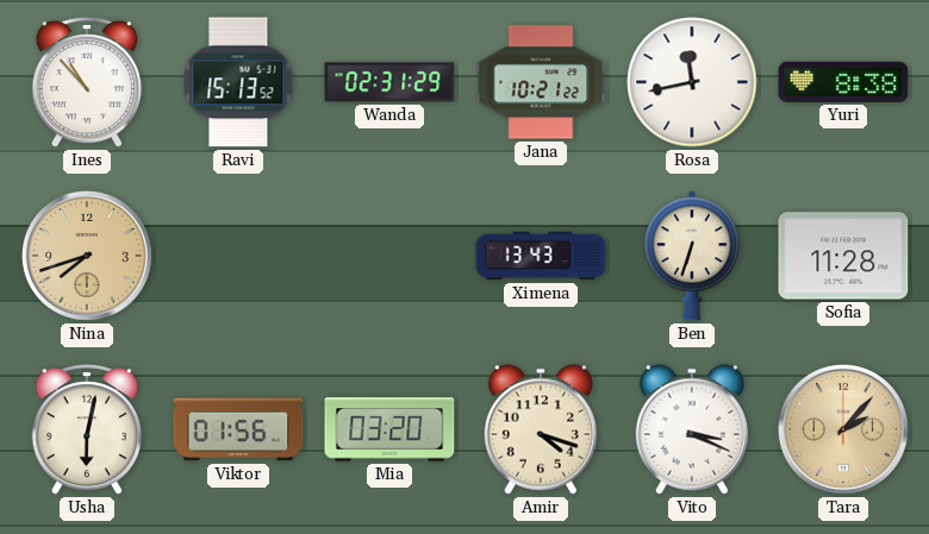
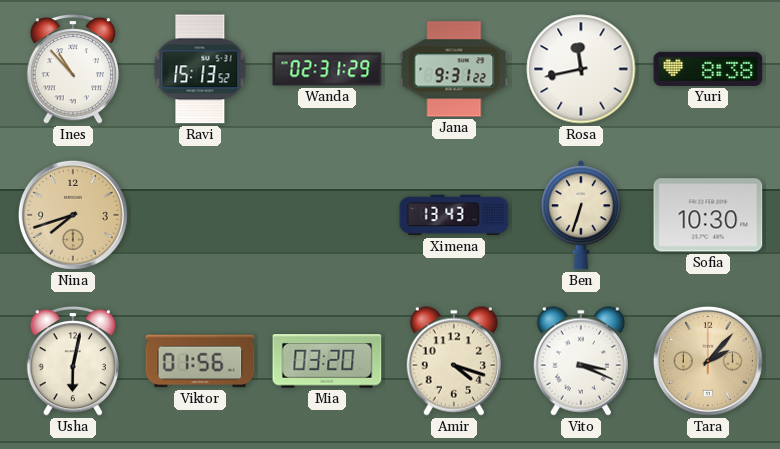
Jana: 10:21 -> 9:31
Sofia: 11:28 -> 10:30
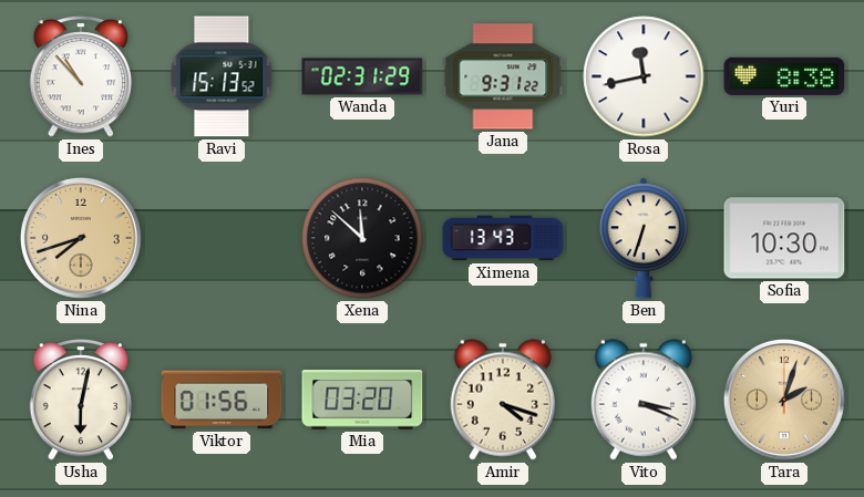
Xena: none -> 11:52
Tara: 2:07 -> 2:03
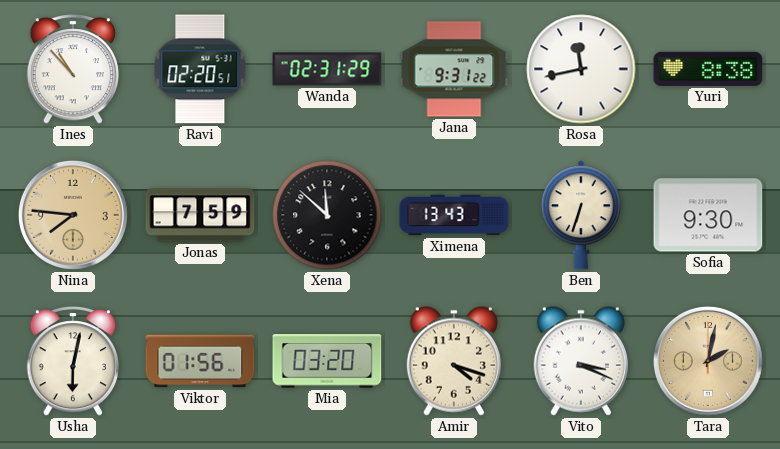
Ravi: 15:13 -> 02:20
Nina: 7:42 -> 7:46
Jonas: none -> 7:59
Sofia: 10:30 -> 9:30
Tara: 2:03 -> 2:02
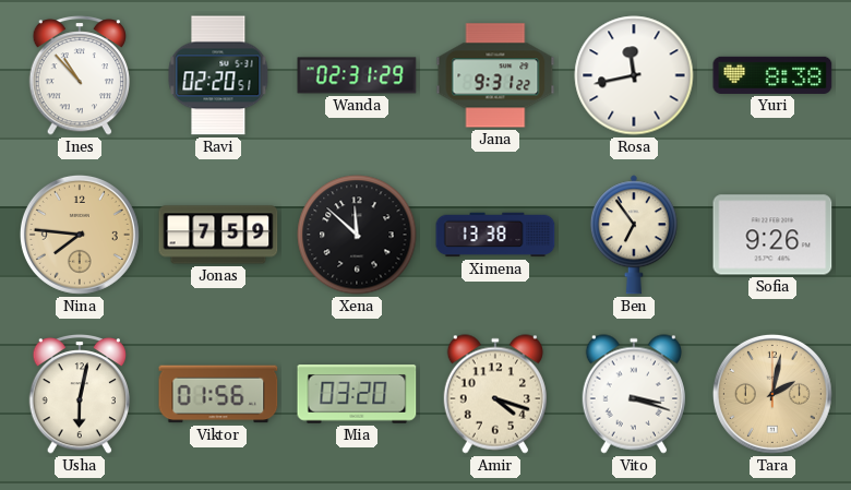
Ximena: 13:43 -> 13:38
Ben: 6:33 -> 6:54
Sofia: 9:30 -> 9:26
Vito: 3:19 -> 3:18
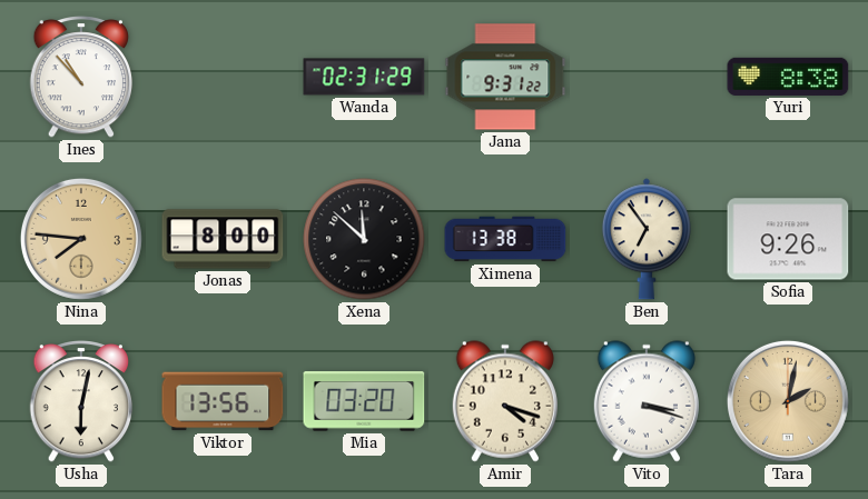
Ravi: 02:20 -> none
Rosa: 11:43 -> none
Jonas: 7:59 -> 8:00
Viktor: 01:56 -> 13:56
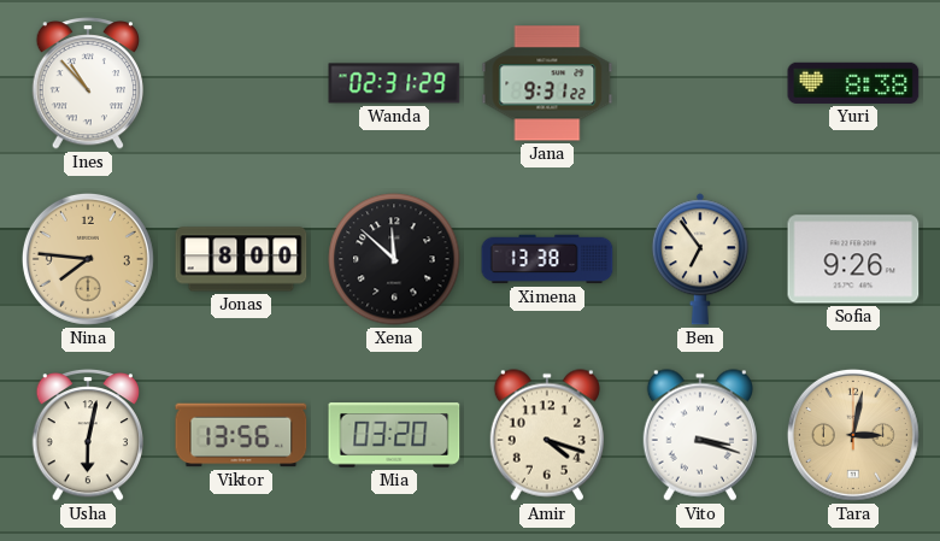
Tara: 2:02 -> 3:02
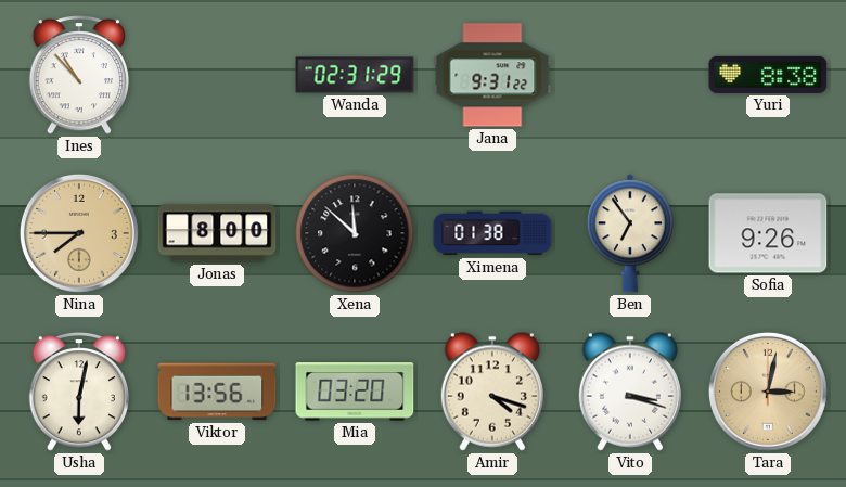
Nina: 7:46 -> 7:45
Ximena: 13:38 -> 01:38
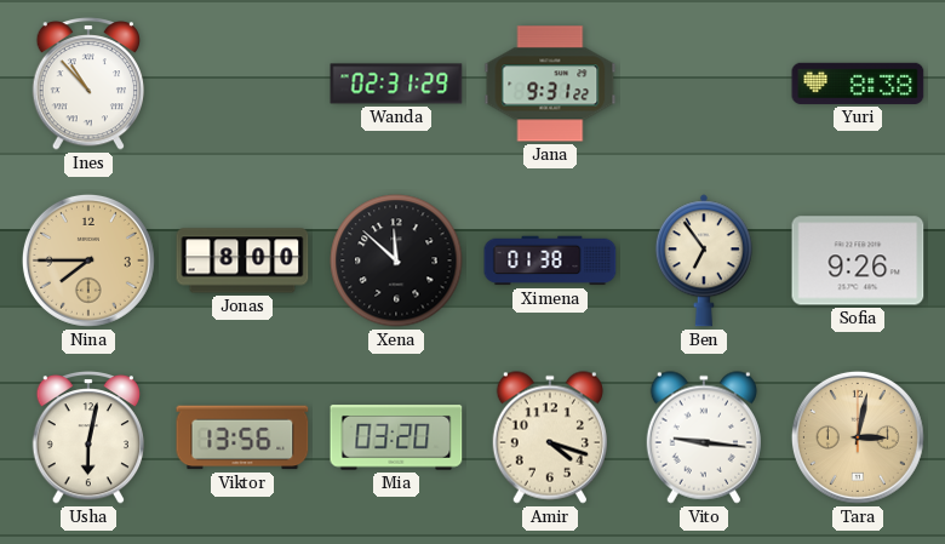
Vito: 3:18 -> 9:16
